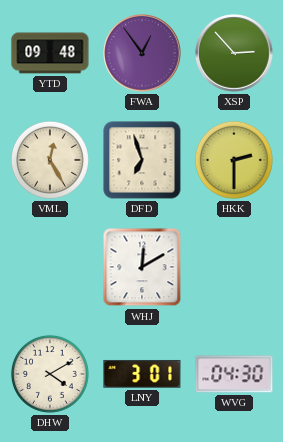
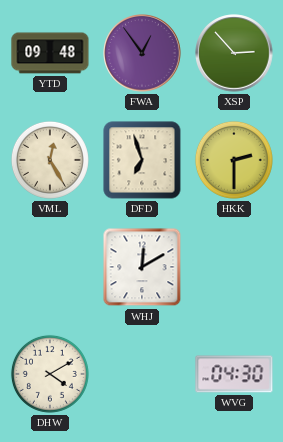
LNY: 3:01 -> none
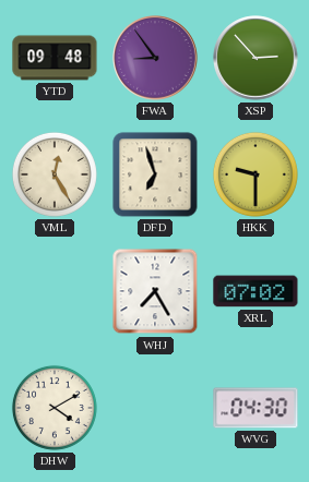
FWA: 12:54 -> 8:54
HKK: 2:30 -> 9:30
WHJ: 12:10 -> 7:25
XRL: none -> 07:02
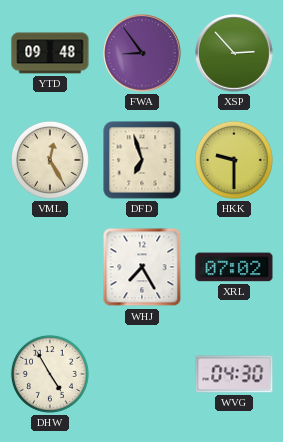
DHW: 4:10 -> 4:55
